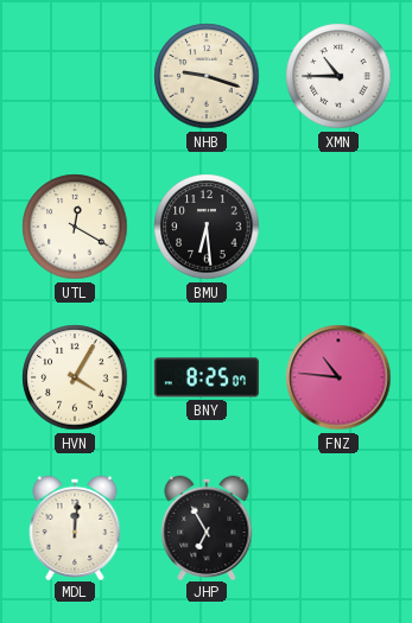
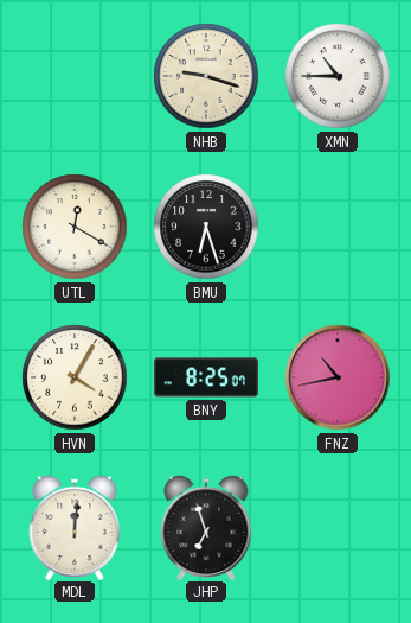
BMU: 6:29 -> 6:27
FNZ: 10:46 -> 10:43
JHP: 6:55 -> 6:57
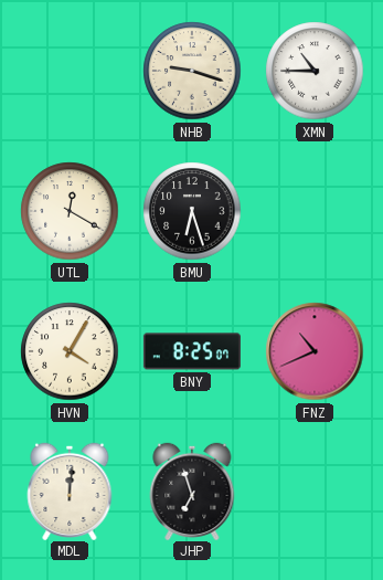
FNZ: 10:43 -> 10:41
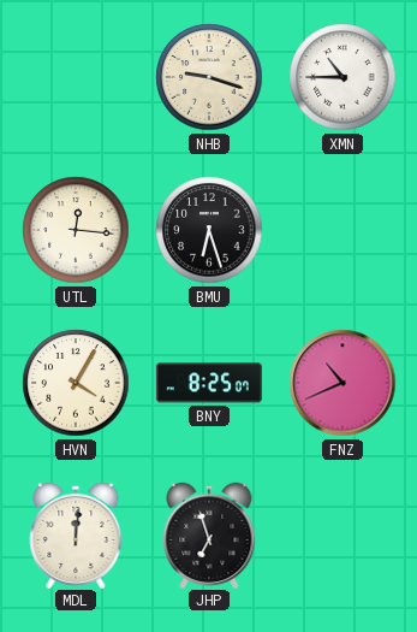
UTL: 12:20 -> 12:16
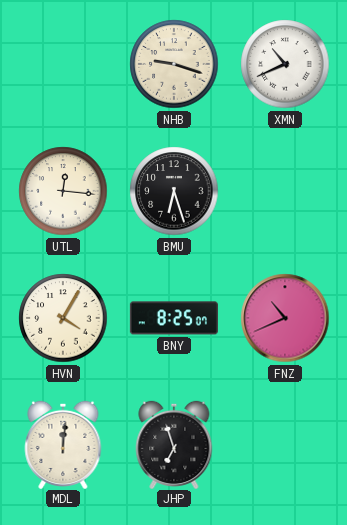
XMN: 10:45 -> 10:41
